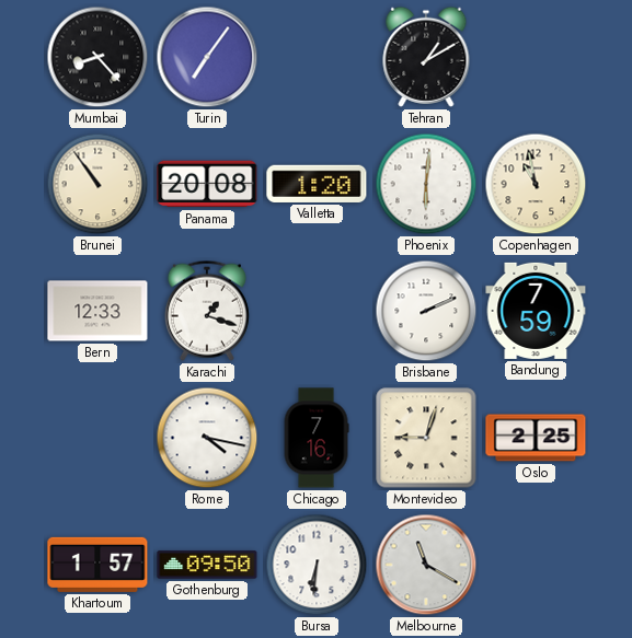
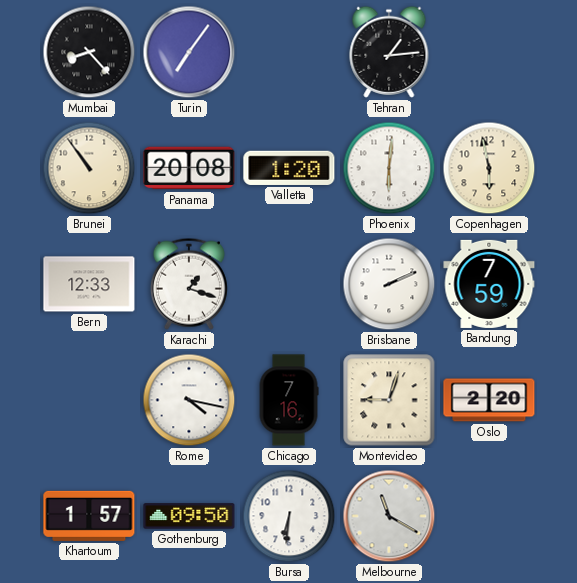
Tehran: 1:10 -> 1:14
Copenhagen: 10:58 -> 5:58
Oslo: 2:25 -> 2:20
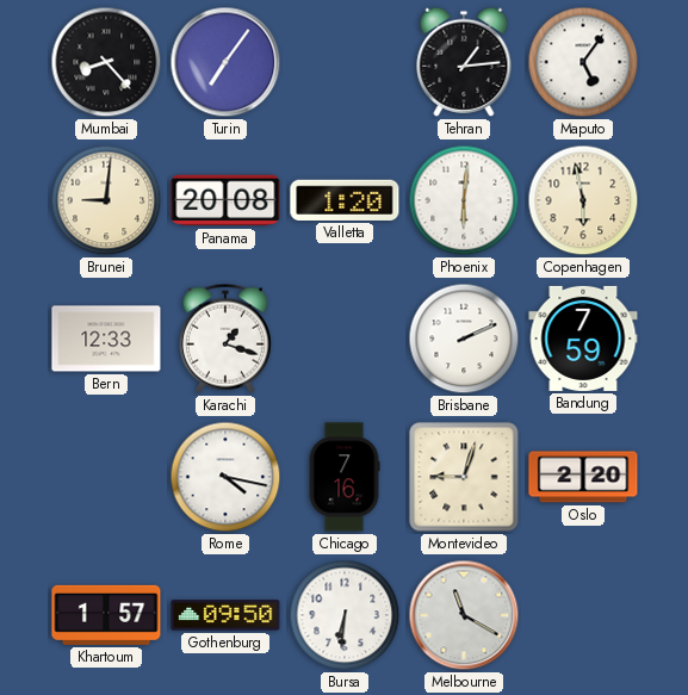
Maputo: none -> 5:06
Brunei: 10:54 -> 9:01
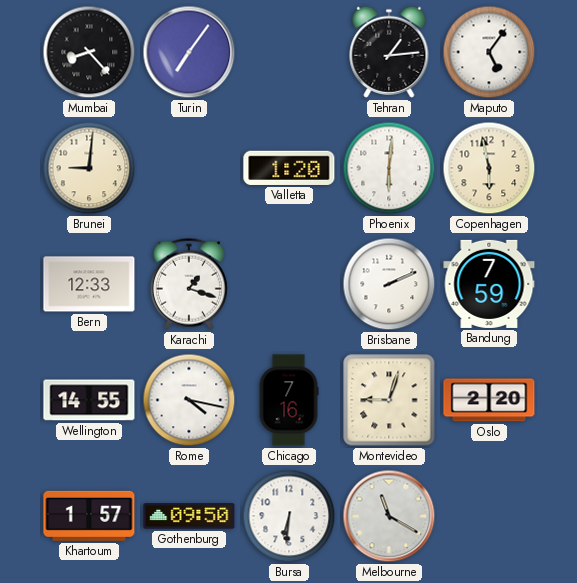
Panama: 20:08 -> none
Wellington: none -> 14:55
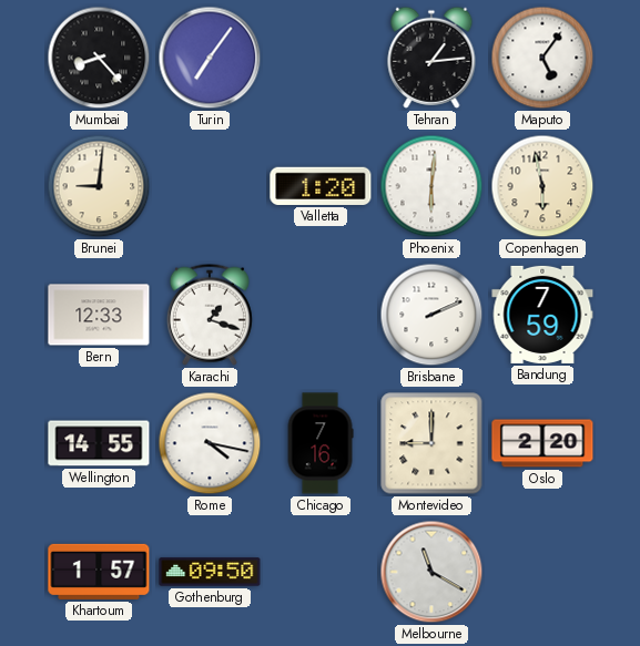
Montevideo: 9:03 -> 9:00
Bursa: 6:31 -> none
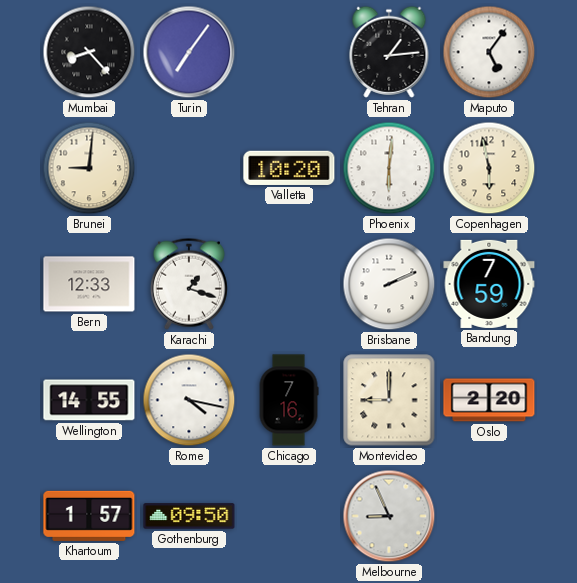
Valletta: 1:20 -> 10:20
Melbourne: 11:20 -> 8:56
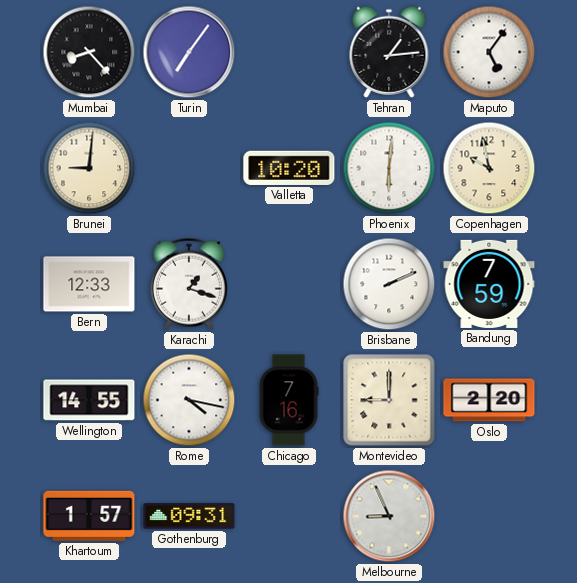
Copenhagen: 5:58 -> 9:58
Gothenburg: 09:50 -> 09:31
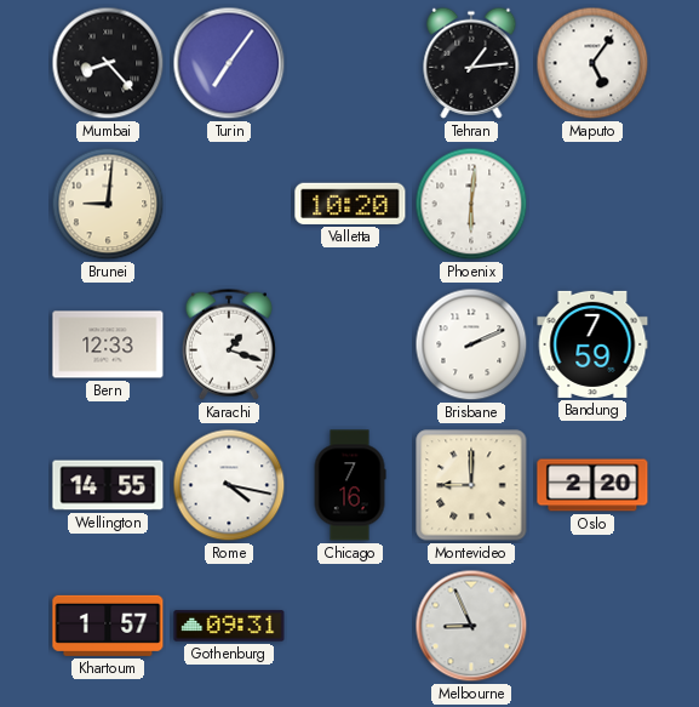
Copenhagen: 9:58 -> none
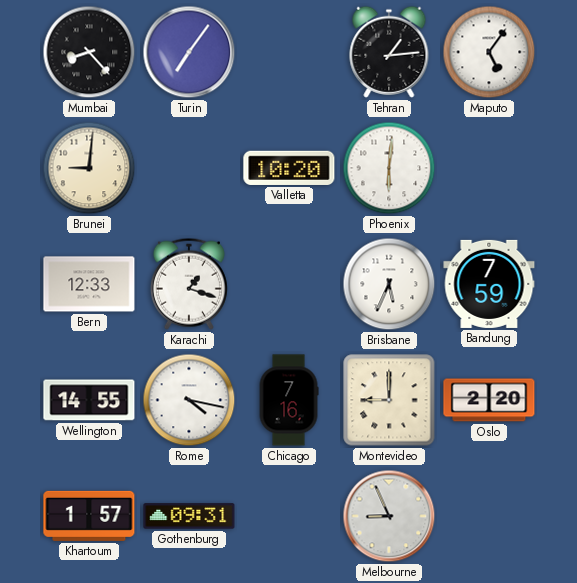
Brisbane: 2:11 -> 5:34
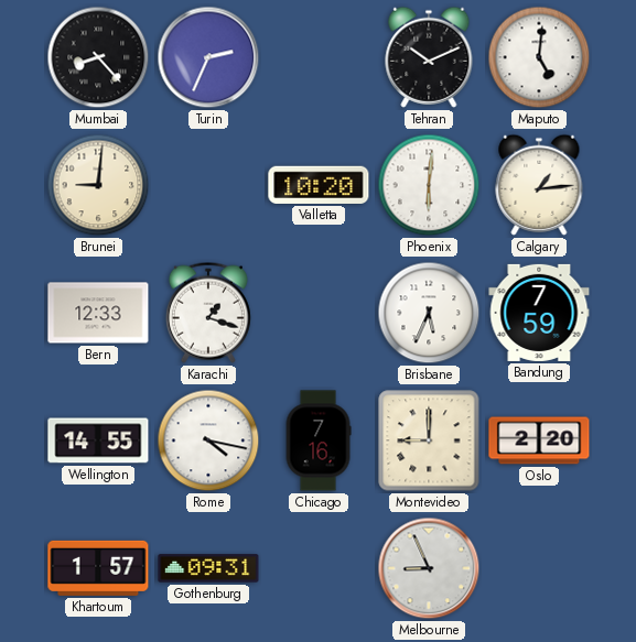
Turin: 7:06 -> 2:34
Tehran: 1:14 -> 10:11
Maputo: 5:06 -> 5:01
Calgary: none -> 1:14
